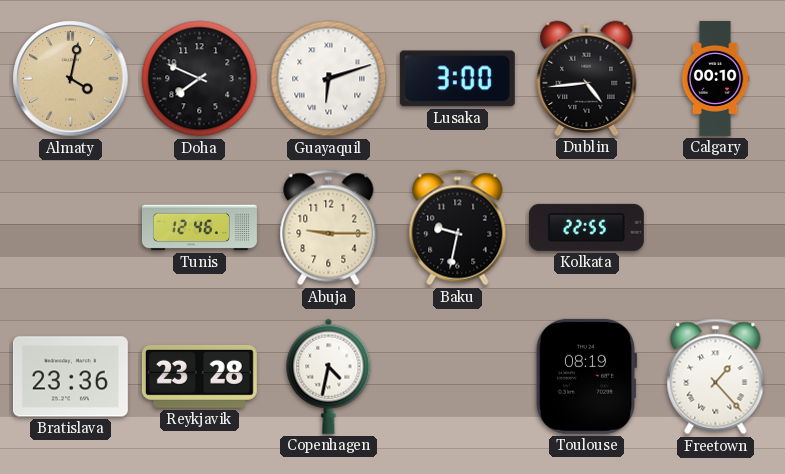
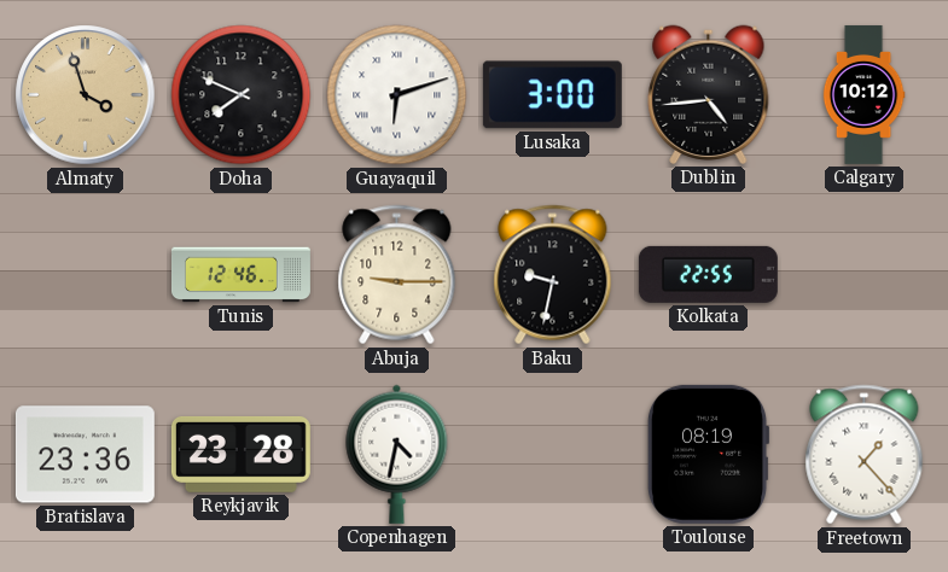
Almaty: 4:02 -> 3:57
Calgary: 00:10 -> 10:12
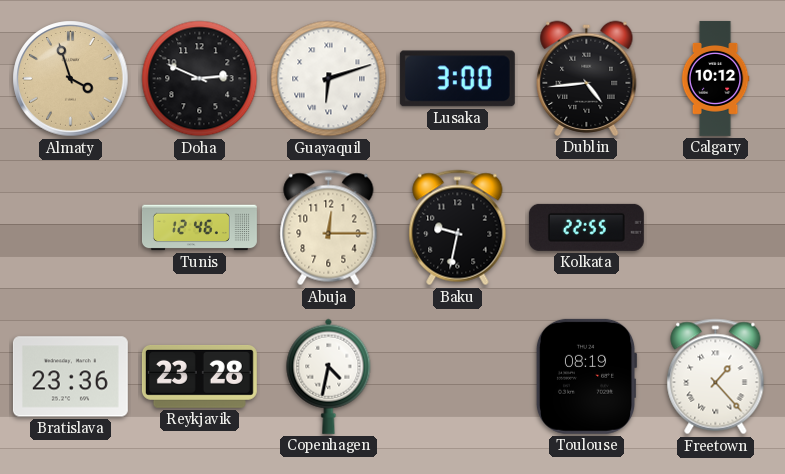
Doha: 7:49 -> 2:49
Abuja: 9:15 -> 12:15
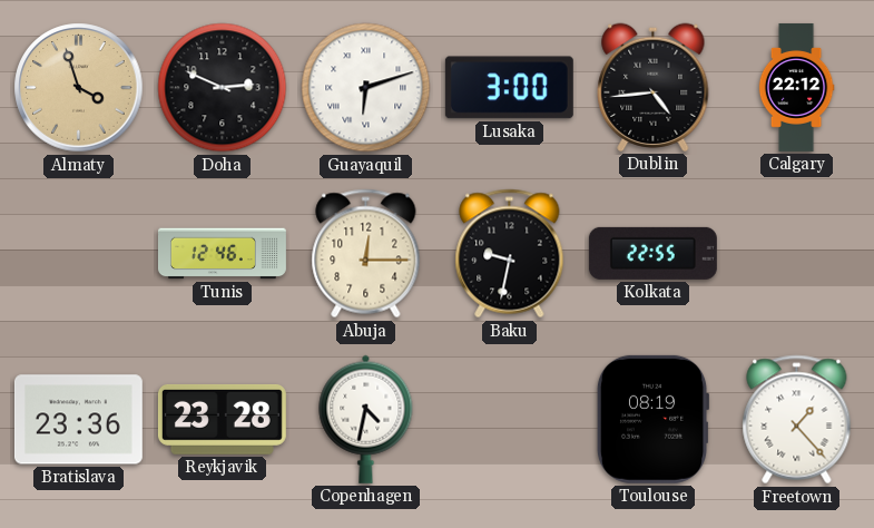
Calgary: 10:12 -> 22:12
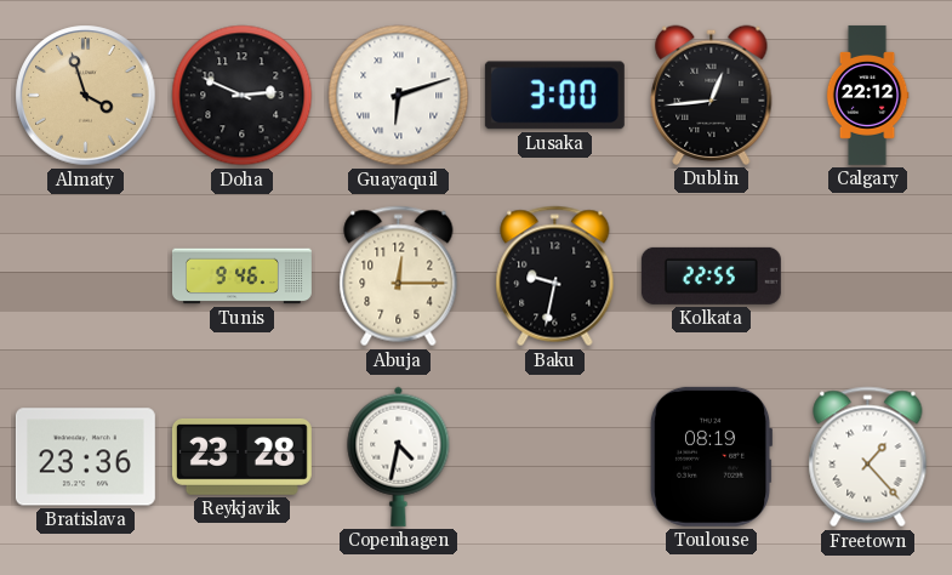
Dublin: 4:44 -> 12:44
Tunis: 12:46 -> 9:46
